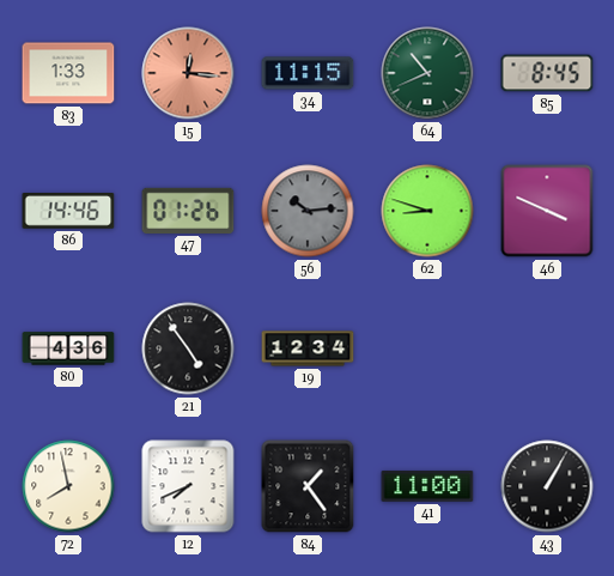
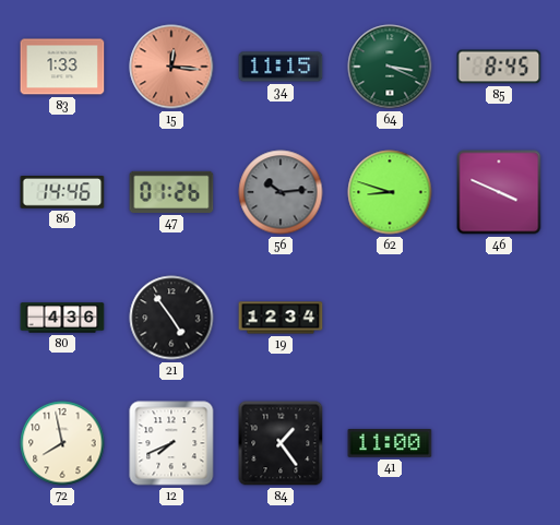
64: 10:41 -> 3:19
43: 1:05 -> none
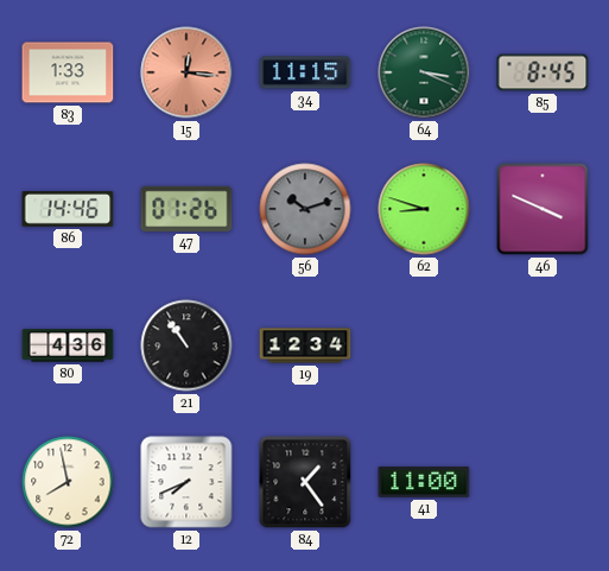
56: 10:14 -> 10:12
21: 4:54 -> 10:54
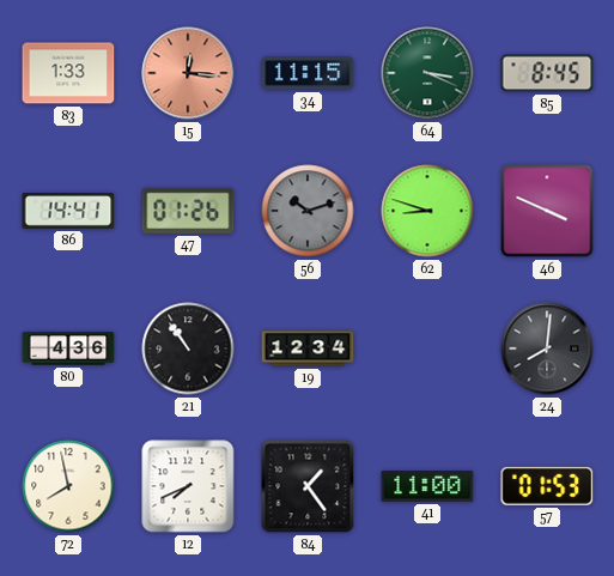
86: 14:46 -> 14:41
24: none -> 8:01
57: none -> 01:53
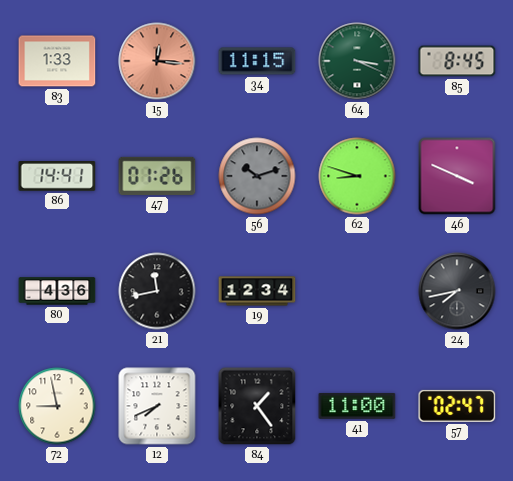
21: 10:54 -> 11:43
24: 8:01 -> 7:43
72: 7:58 -> 8:58
57: 01:53 -> 02:47
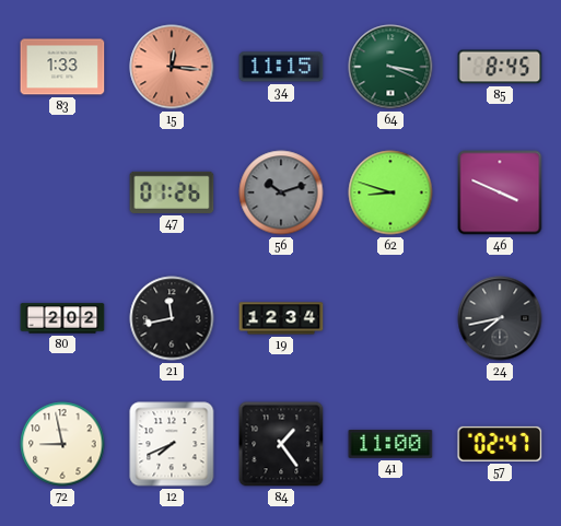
86: 14:41 -> none
80: 4:36 -> 2:02
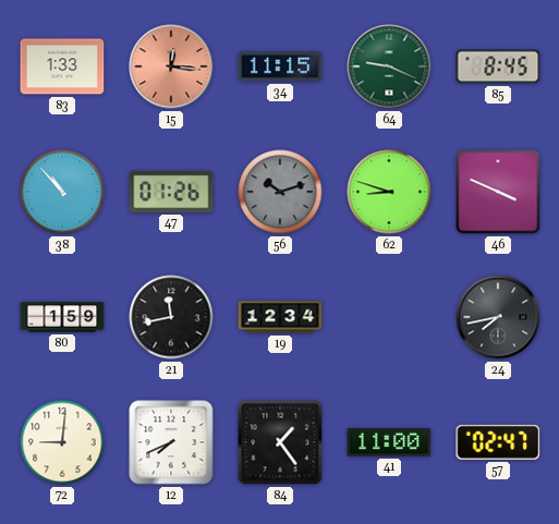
64: 3:19 -> 9:19
38: none -> 10:53
80: 2:02 -> 1:59
72: 8:58 -> 9:01
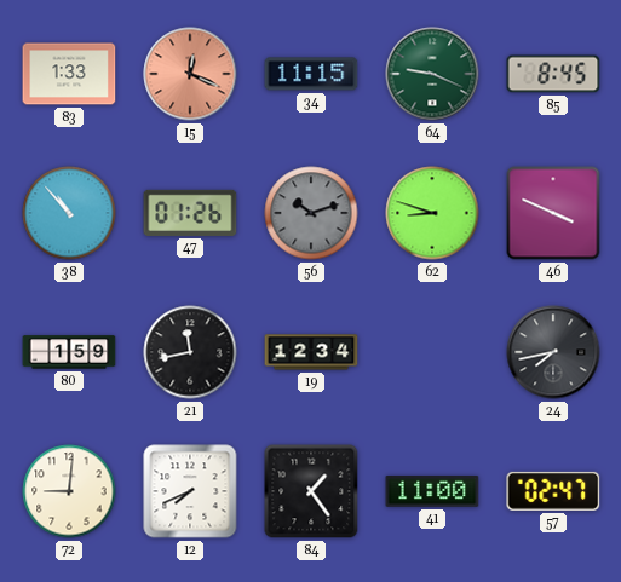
15: 12:16 -> 12:19
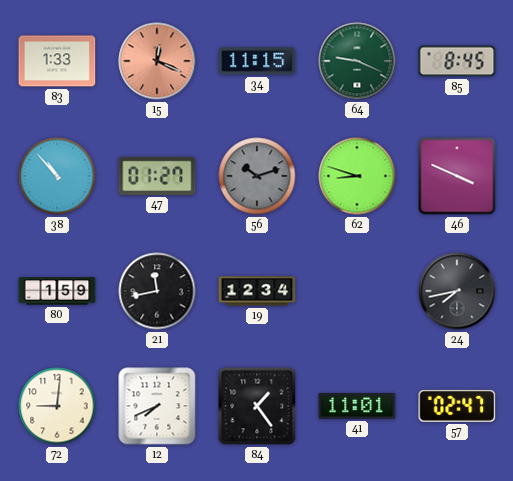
47: 01:26 -> 01:27
41: 11:00 -> 11:01
